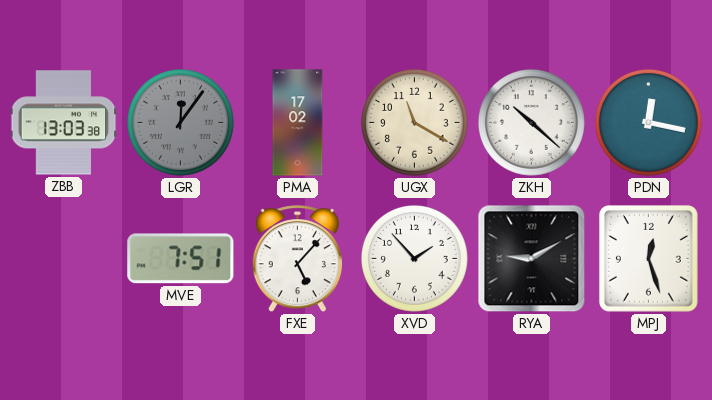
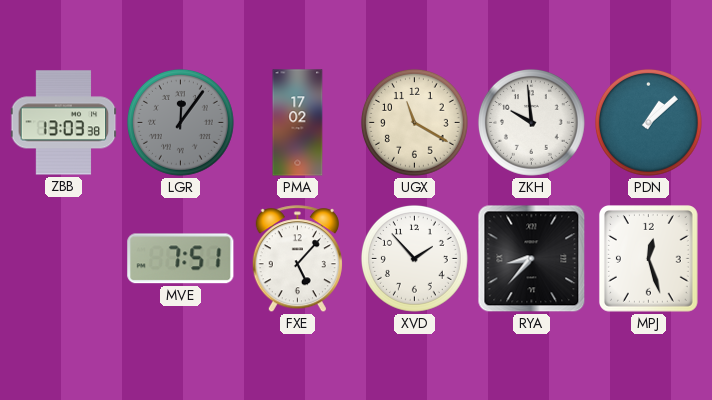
ZKH: 10:22 -> 9:59
PDN: 12:17 -> 1:08
RYA: 9:10 -> 8:37
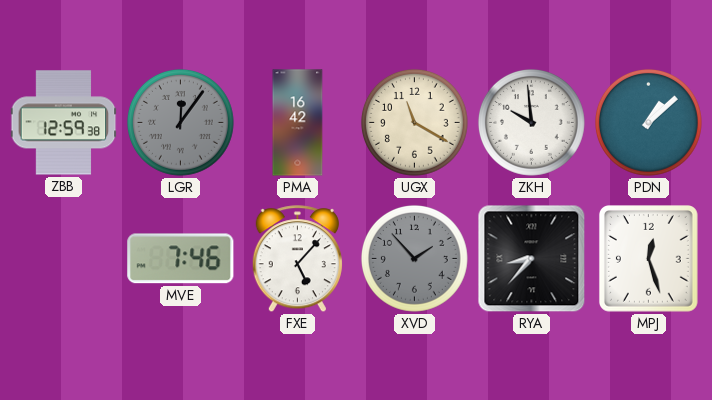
ZBB: 13:03 -> 12:59
PMA: 17:02 -> 16:42
MVE: 7:51 -> 7:46
XVD dial: white -> grey
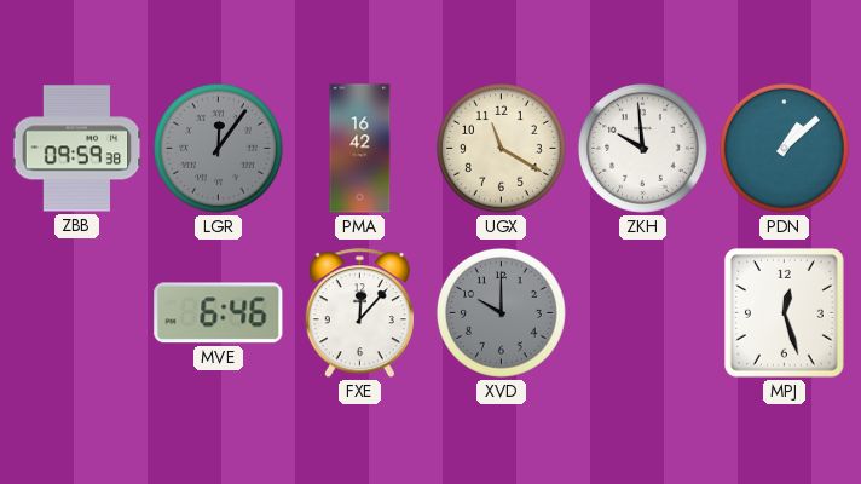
ZBB: 12:59 -> 09:59
MVE: 7:46 -> 6:46
FXE: 5:07 -> 12:07
XVD: 1:53 -> 10:00
RYA: 8:37 -> none
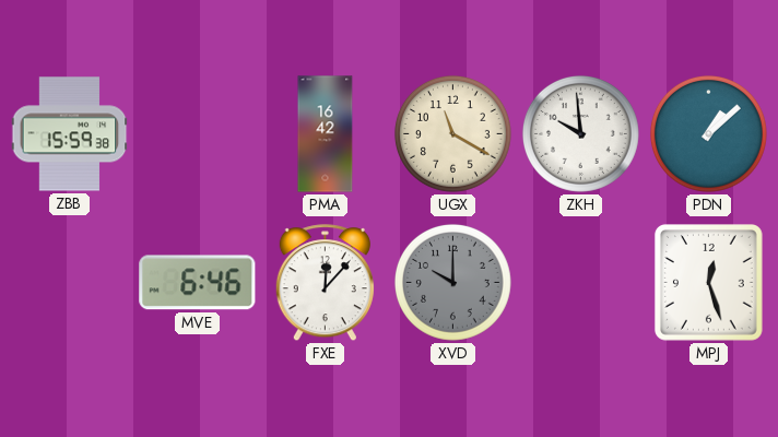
ZBB: 09:59 -> 15:59
LGR: 12:06 -> none
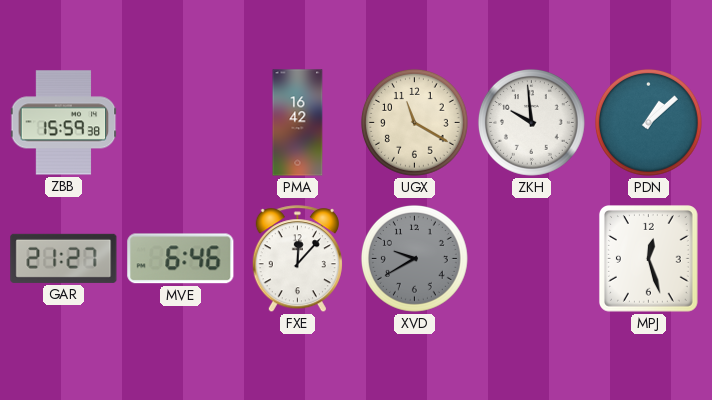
GAR: none -> 21:27
XVD: 10:00 -> 9:40
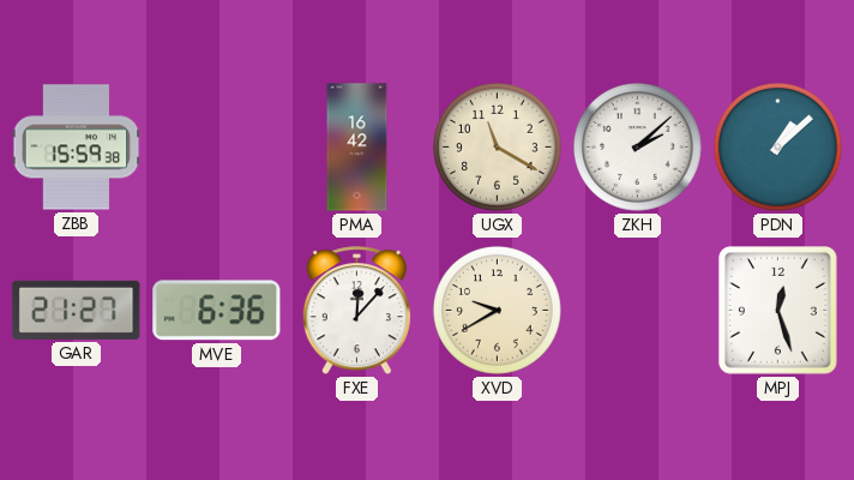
ZKH: 9:59 -> 2:08
MVE: 6:46 -> 6:36
XVD dial: grey -> cream
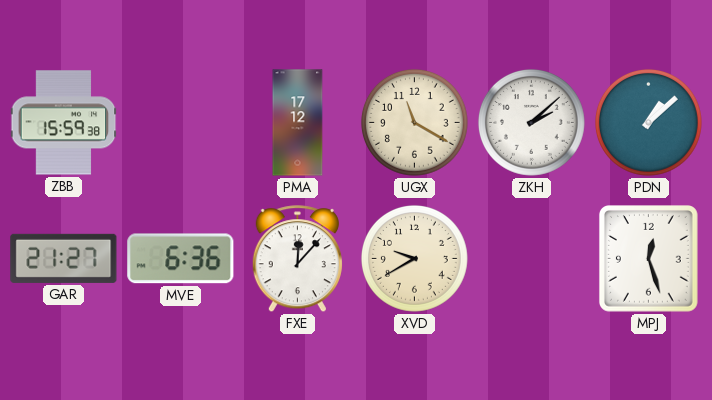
PMA: 16:42 -> 17:12
